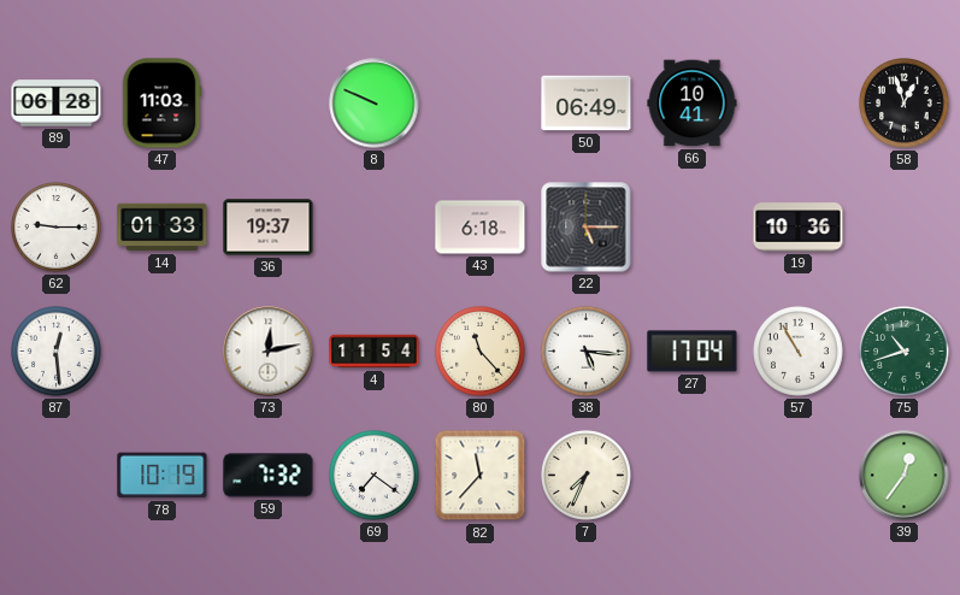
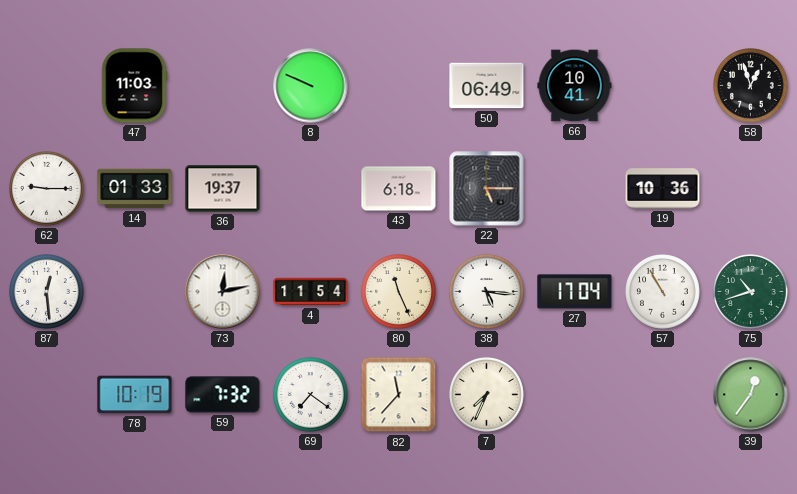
89: 06:28 -> none
80: 11:23 -> 11:26
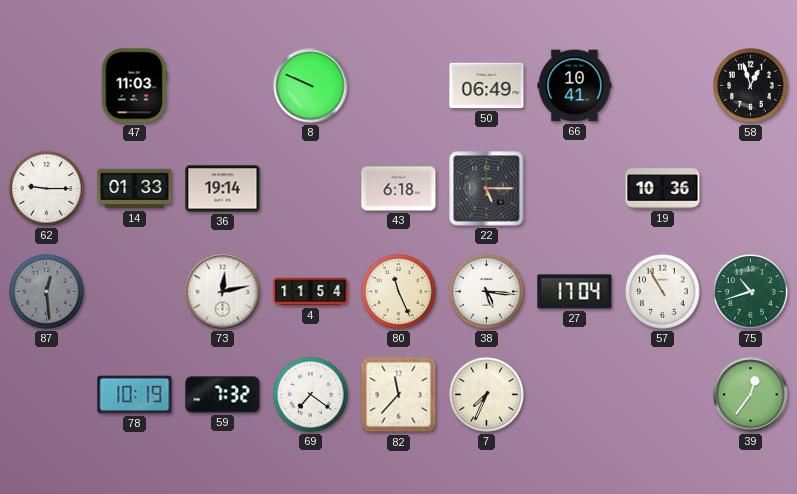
36: 19:37 -> 19:14
87 dial: white -> grey
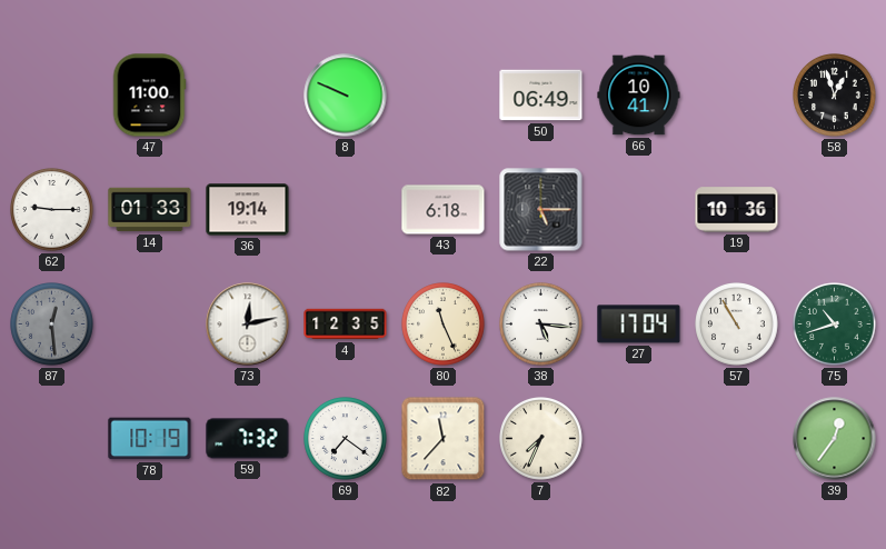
47: 11:03 -> 11:00
4: 11:54 -> 12:35
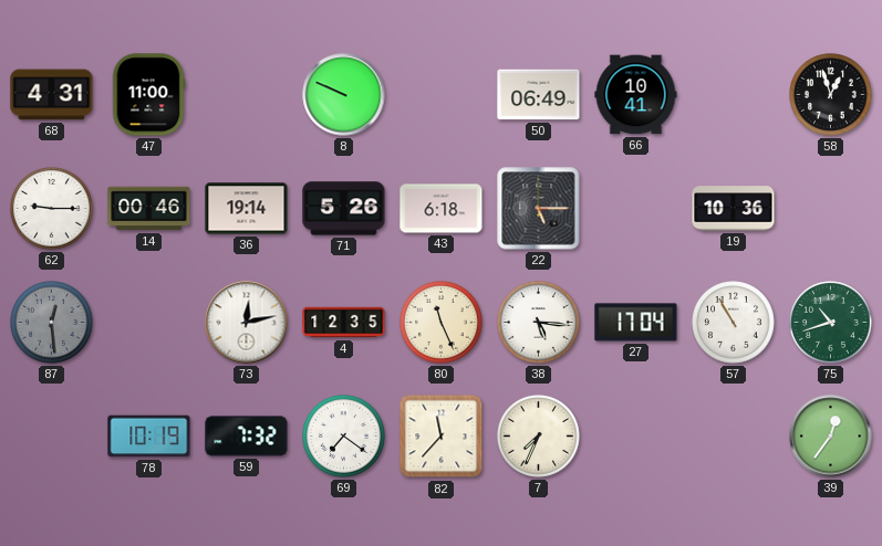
68: none -> 4:31
14: 01:33 -> 00:46
71: none -> 5:26
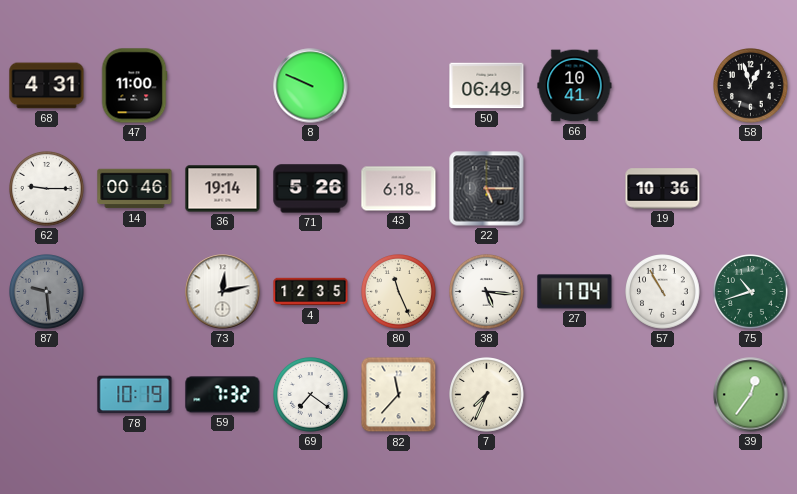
87: 12:29 -> 9:29
